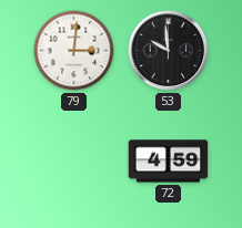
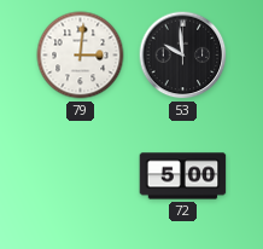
72: 4:59 -> 5:00
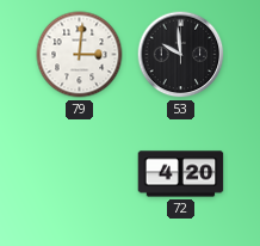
72: 5:00 -> 4:20
